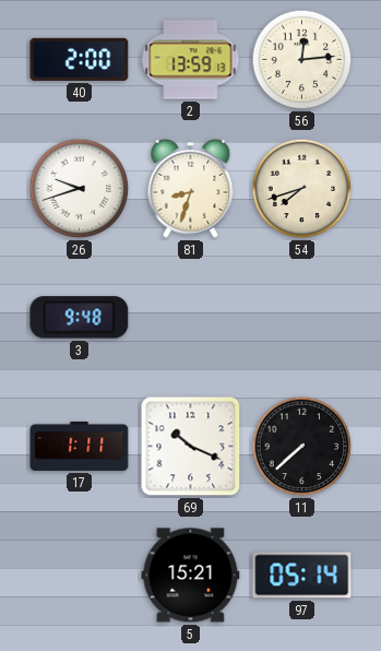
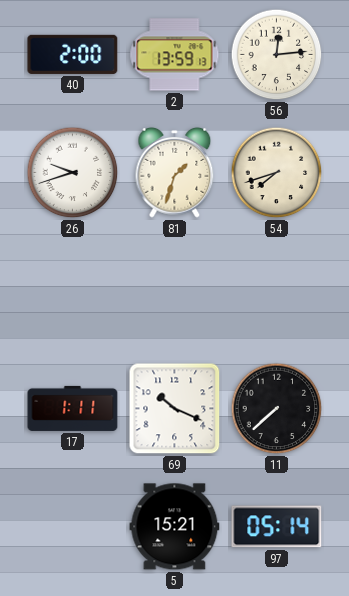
81: 8:33 -> 1:33
3: 9:48 -> none
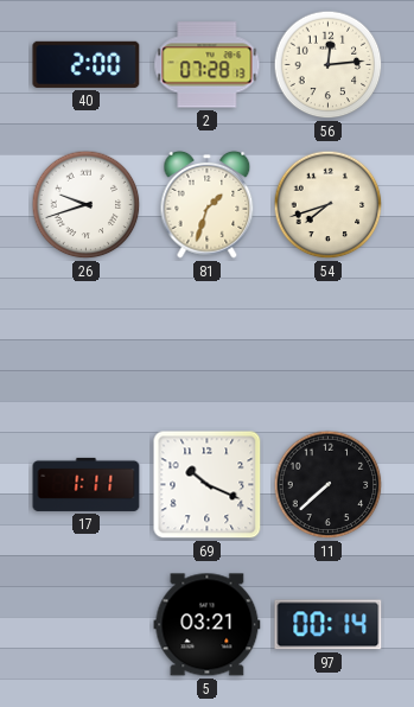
2: 13:59 -> 07:28
5: 15:21 -> 03:21
97: 05:14 -> 00:14
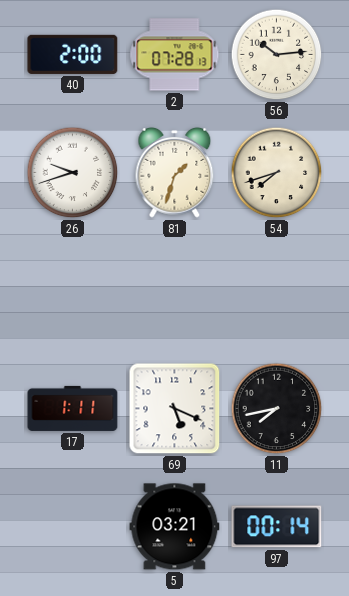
56: 12:14 -> 10:14
69: 10:19 -> 5:19
11: 7:38 -> 7:43
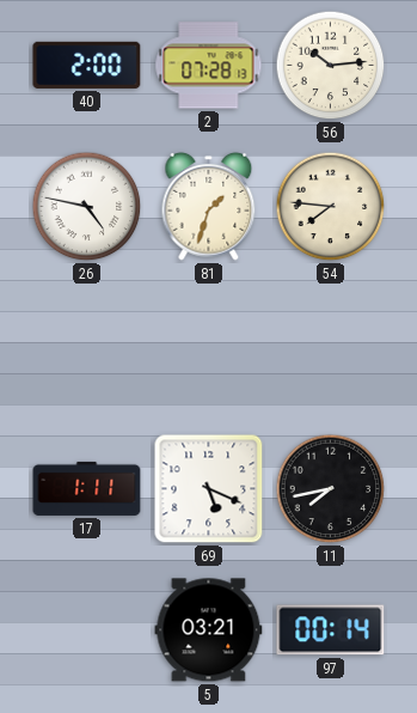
26: 9:42 -> 4:47
54: 7:42 -> 7:46
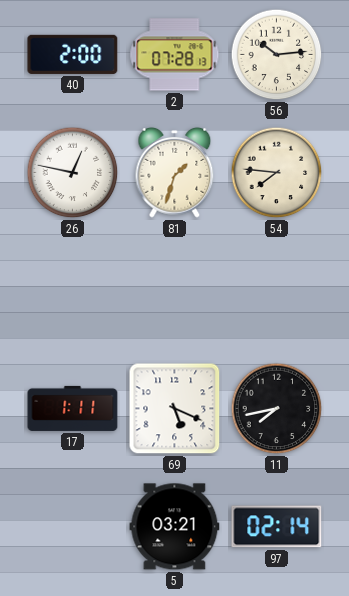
26: 4:47 -> 12:47
97: 00:14 -> 02:14
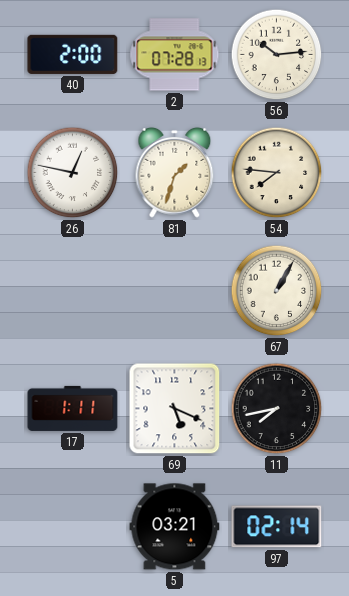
67: none -> 1:05
